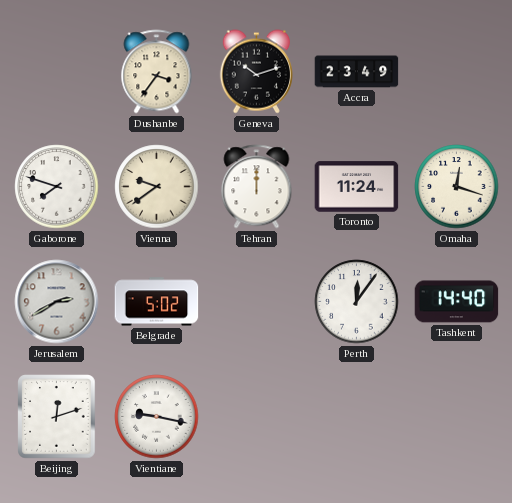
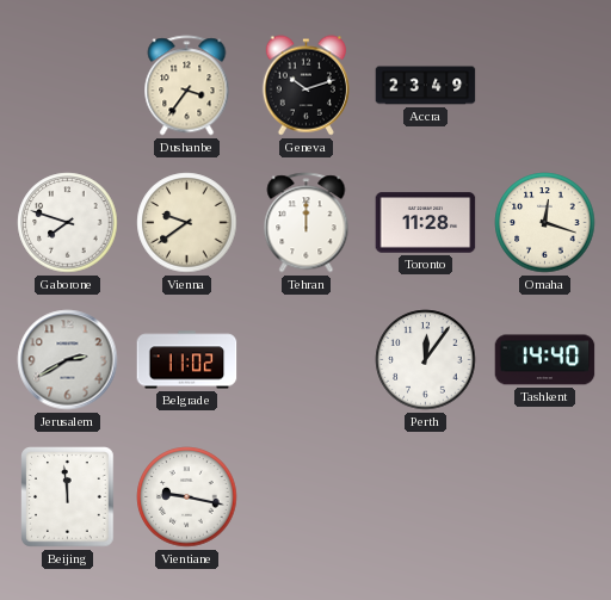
Toronto: 11:24 -> 11:28
Belgrade: 5:02 -> 11:02
Beijing: 12:12 -> 11:59
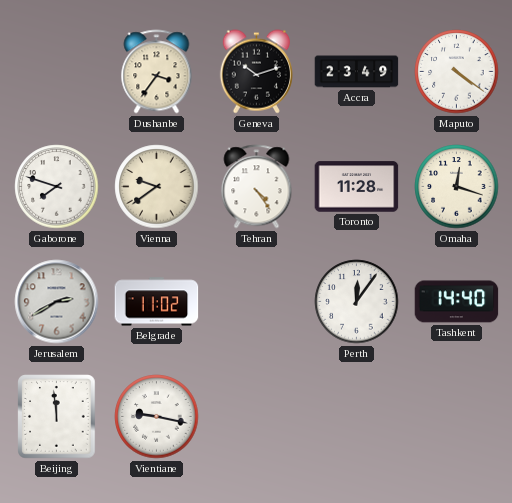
Maputo: none -> 4:21
Tehran: 12:00 -> 4:24
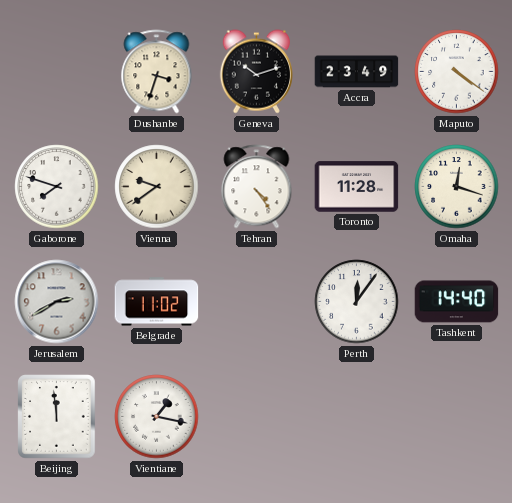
Dushanbe: 3:36 -> 3:33
Vientiane: 9:17 -> 1:17
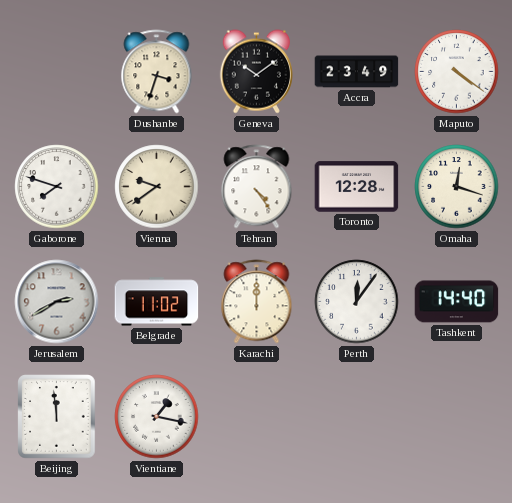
Geneva: 10:12 -> 10:09
Toronto: 11:28 -> 12:28
Karachi: none -> 12:00
